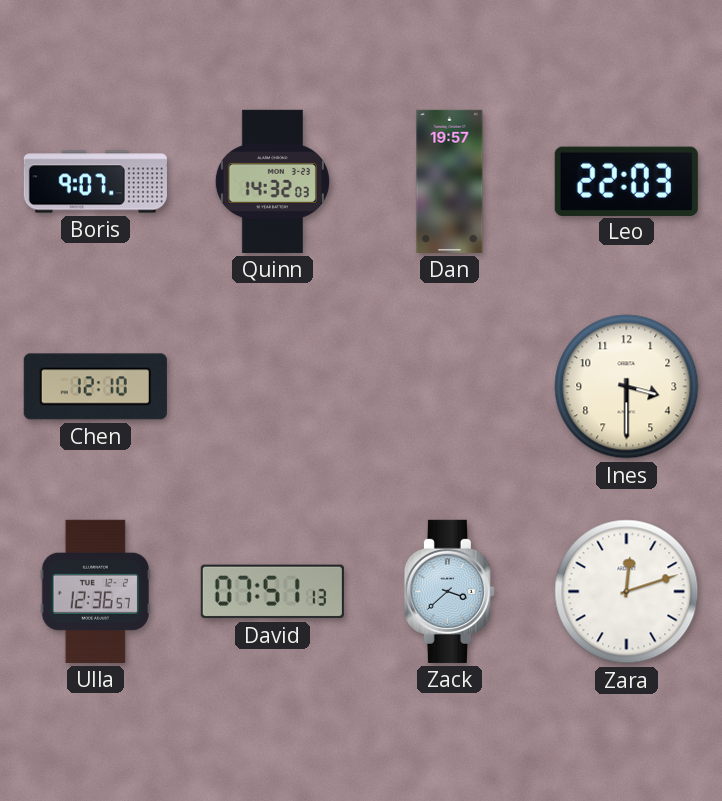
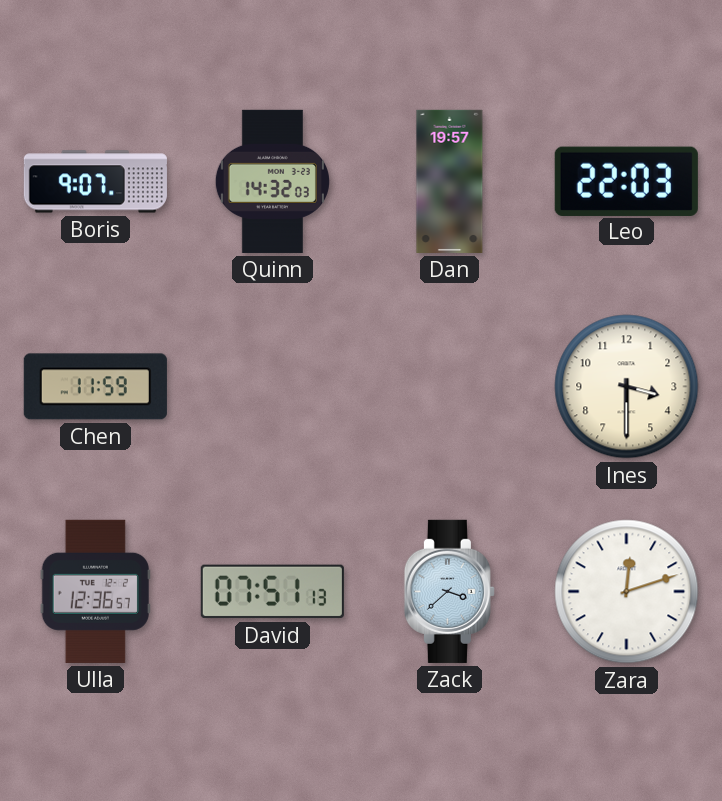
Chen: 12:10 -> 11:59
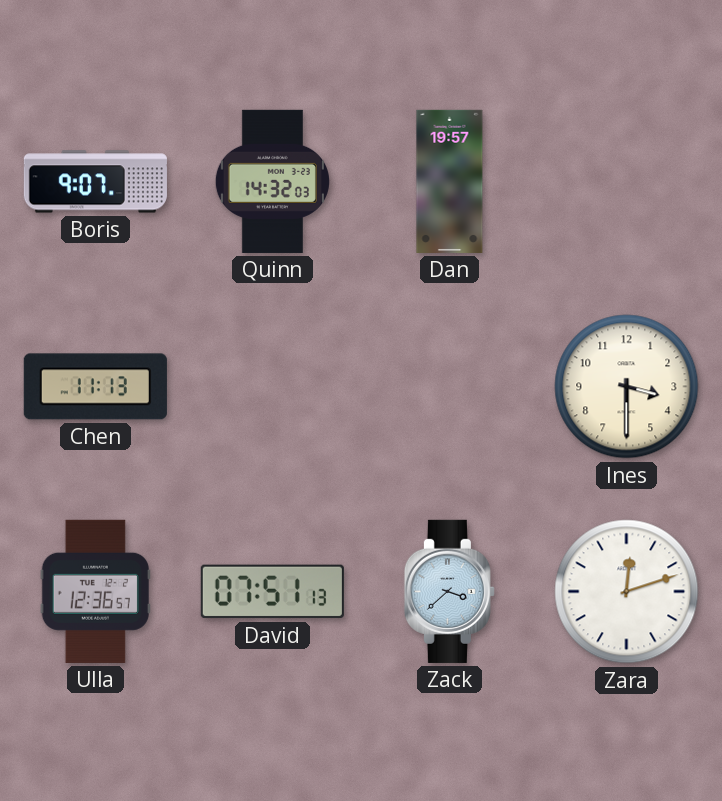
Leo: 22:03 -> none
Chen: 11:59 -> 11:13
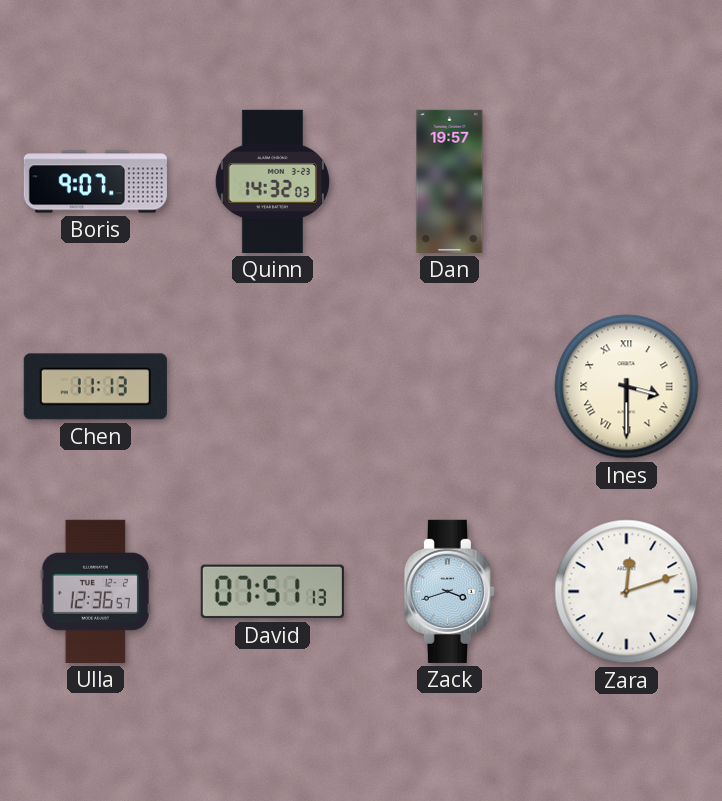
Ines numerals: Arabic -> Roman
Zack: 3:38 -> 3:42
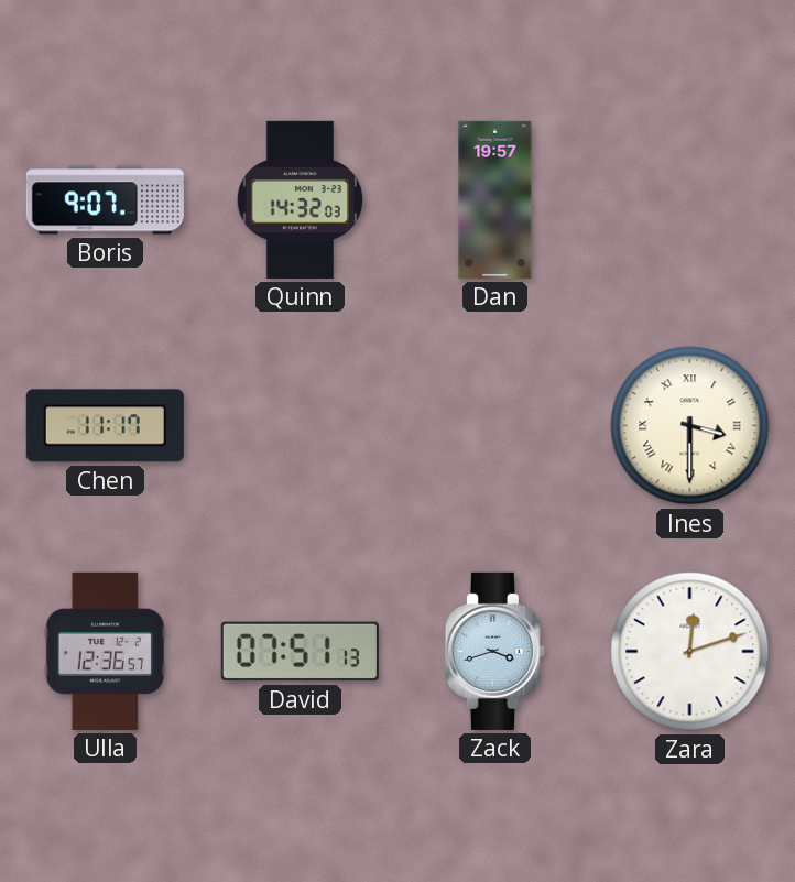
Chen: 11:13 -> 11:17
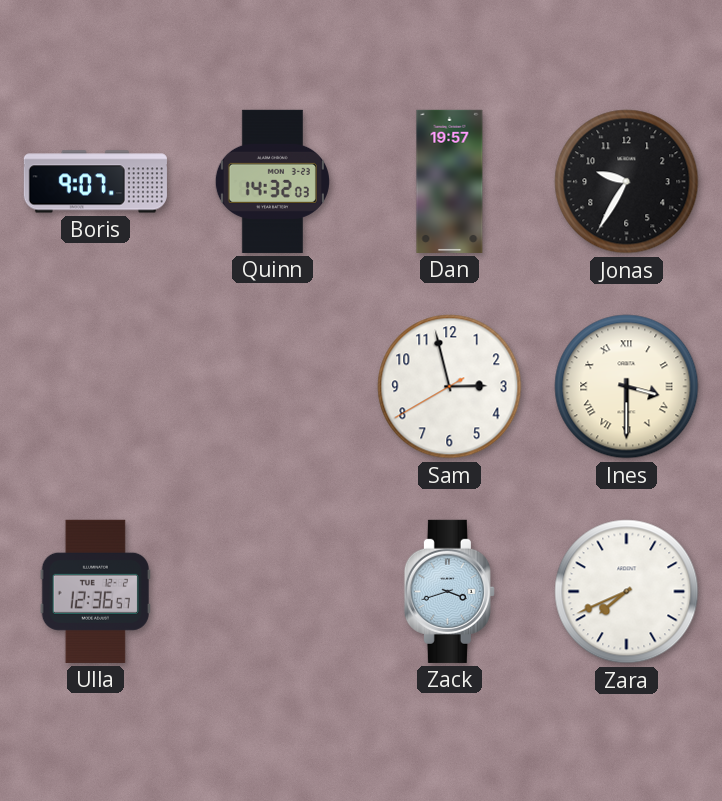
Jonas: none -> 9:35
Chen: 11:17 -> none
Sam: none -> 2:57
David: 07:51 -> none
Zara: 12:12 -> 7:41
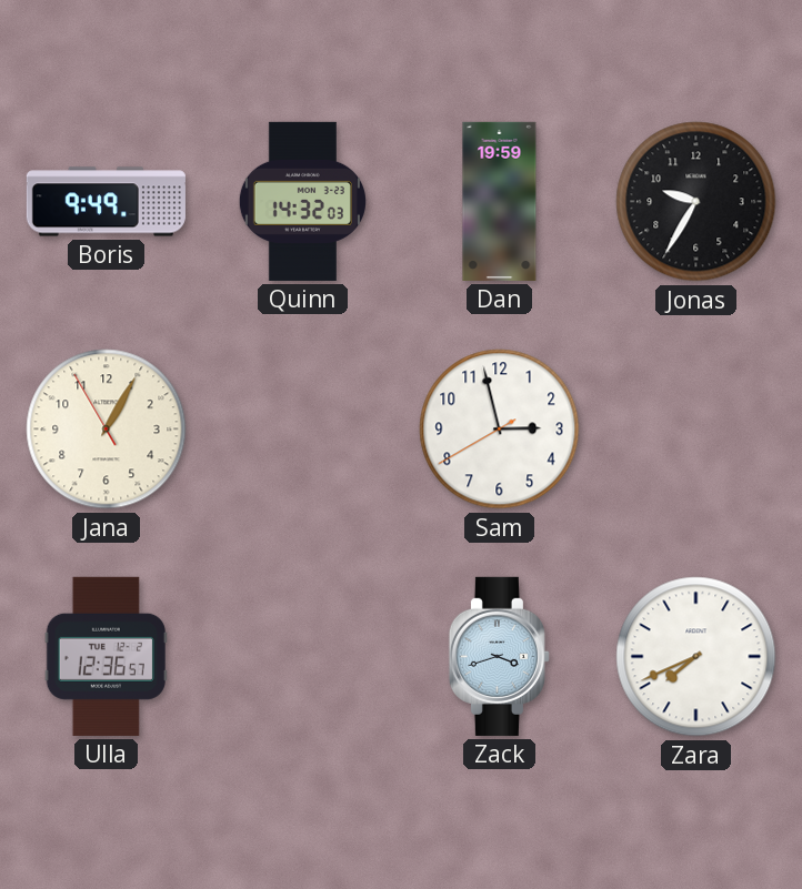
Boris: 9:07 -> 9:49
Dan: 19:57 -> 19:59
Jana: none -> 1:04
Ines: 3:30 -> none
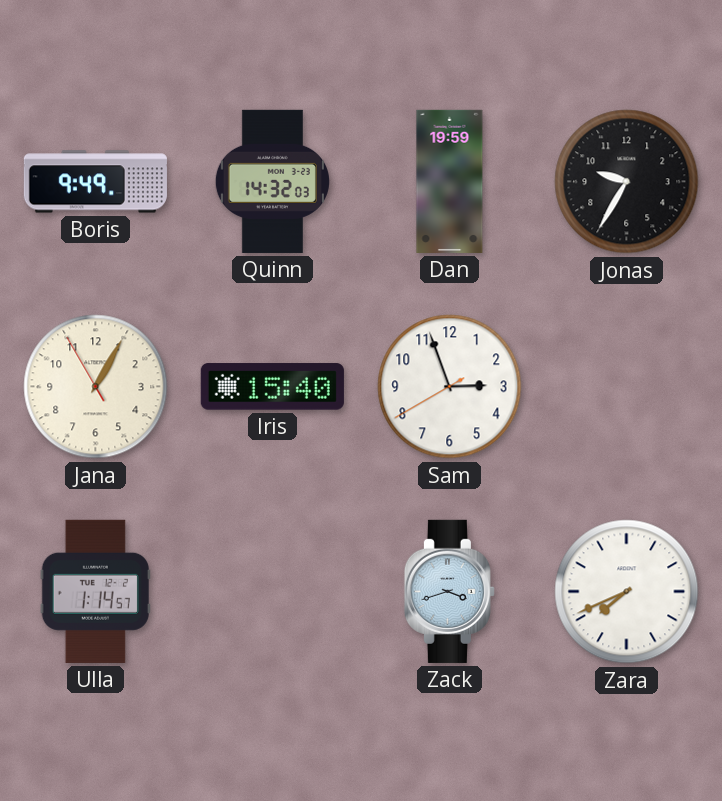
Iris: none -> 15:40
Sam: 2:57 -> 2:56
Ulla: 12:36 -> 1:14
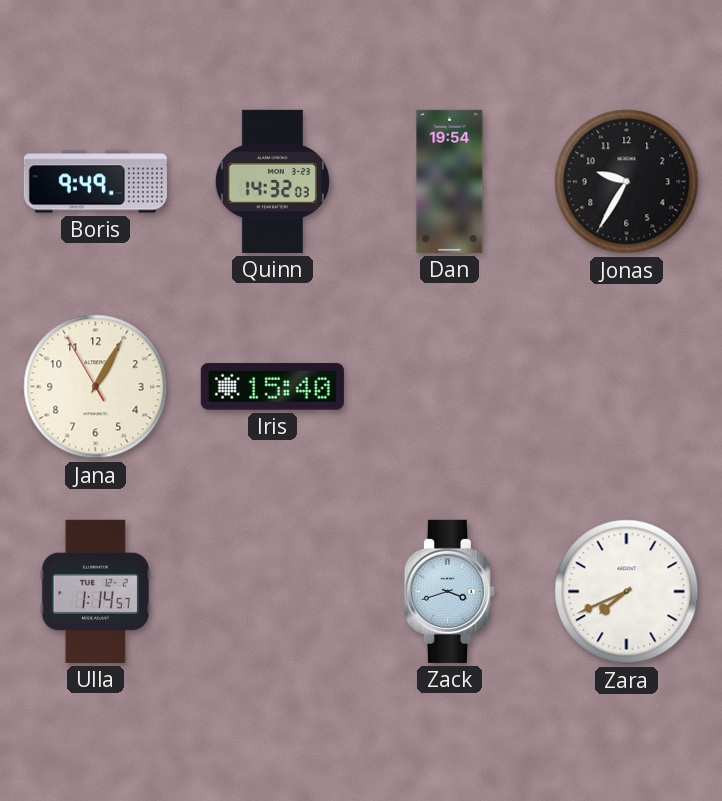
Dan: 19:59 -> 19:54
Sam: 2:56 -> none
